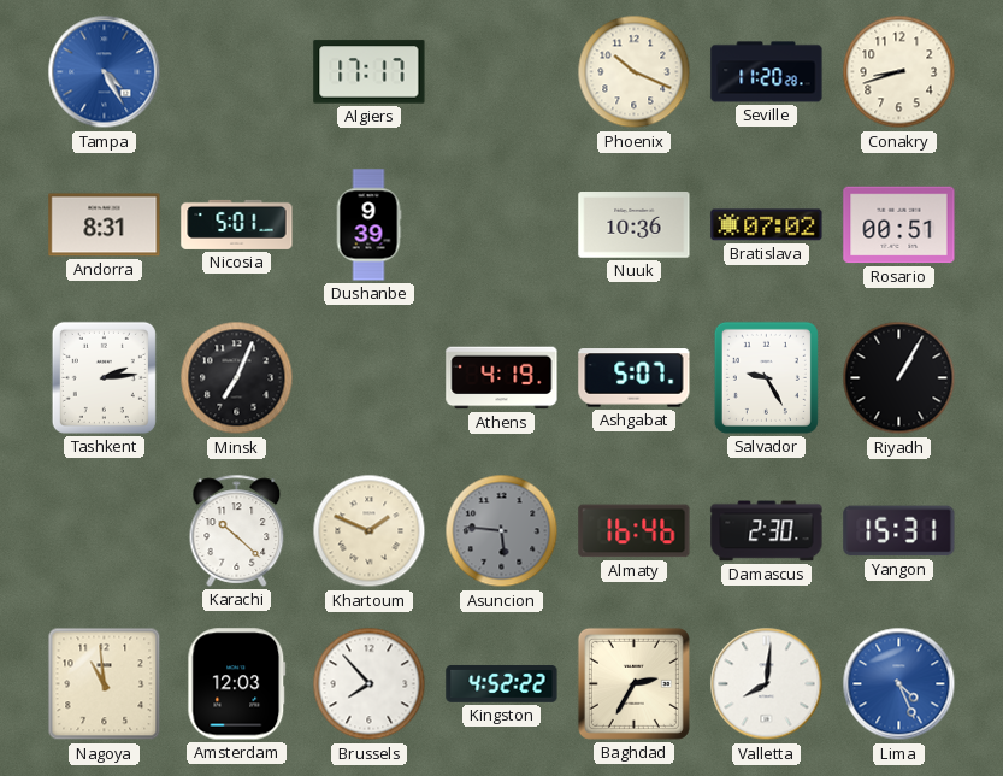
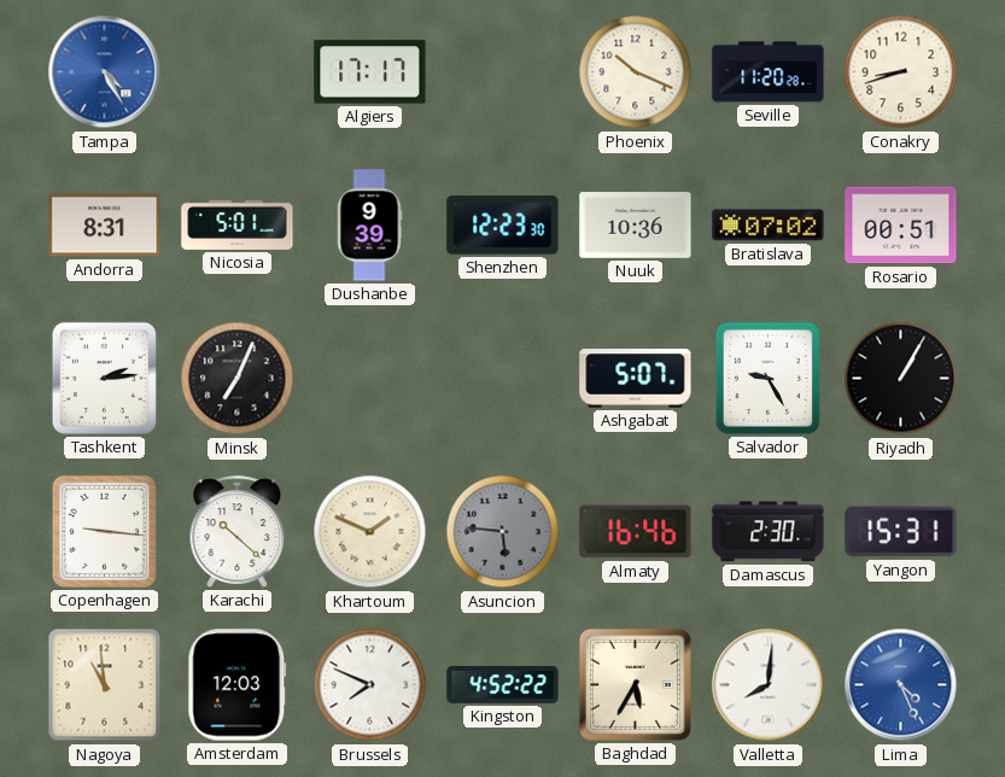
Shenzhen: none -> 12:23
Athens: 4:19 -> none
Copenhagen: none -> 9:16
Brussels: 7:53 -> 7:49
Baghdad: 2:35 -> 5:35
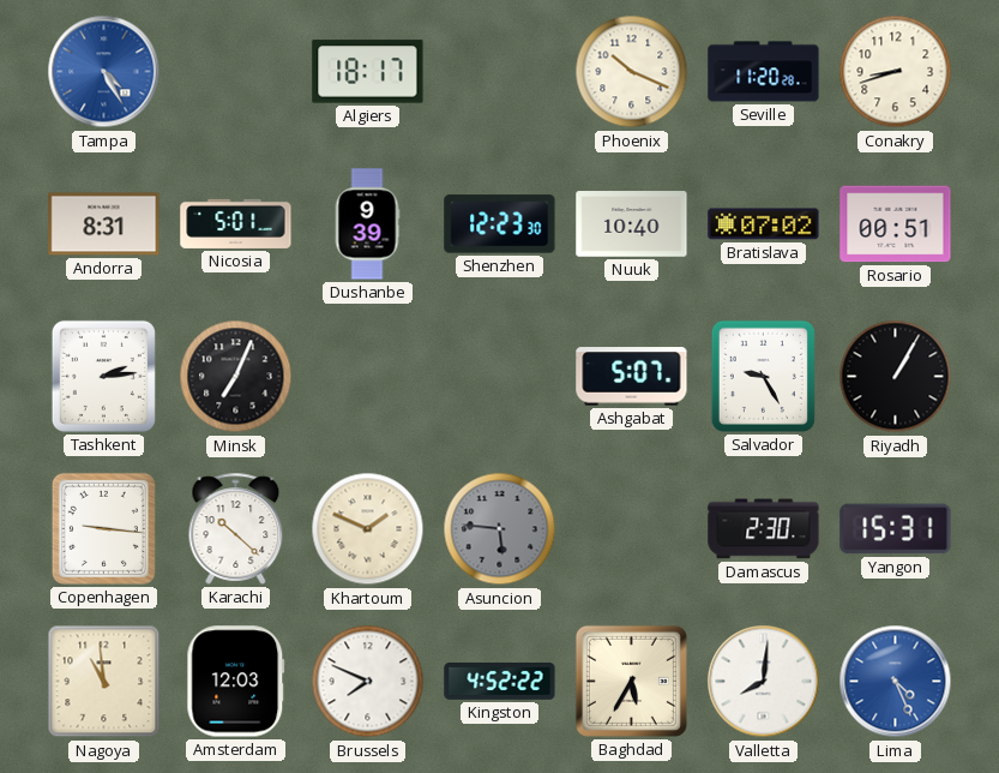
Algiers: 17:17 -> 18:17
Nuuk: 10:36 -> 10:40
Almaty: 16:46 -> none
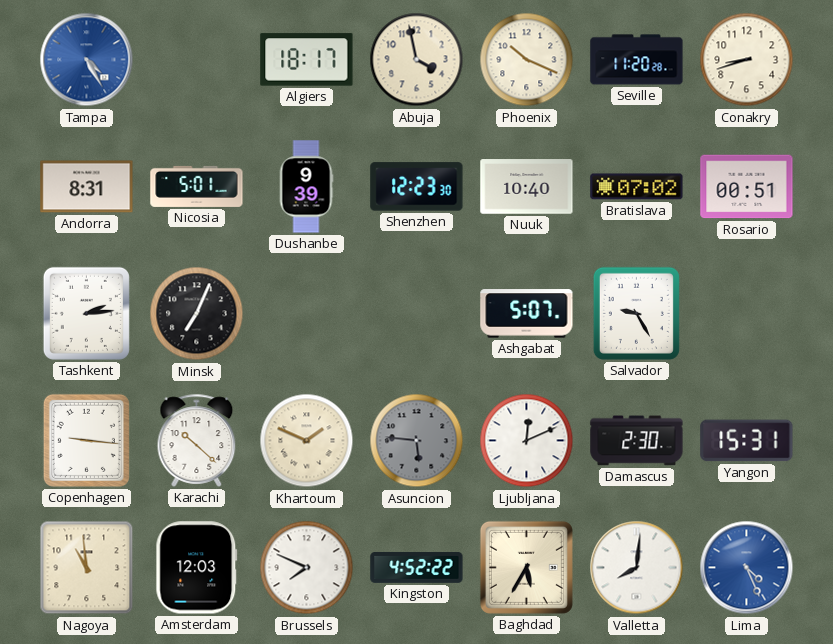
Abuja: none -> 3:58
Riyadh: 1:05 -> none
Ljubljana: none -> 12:11
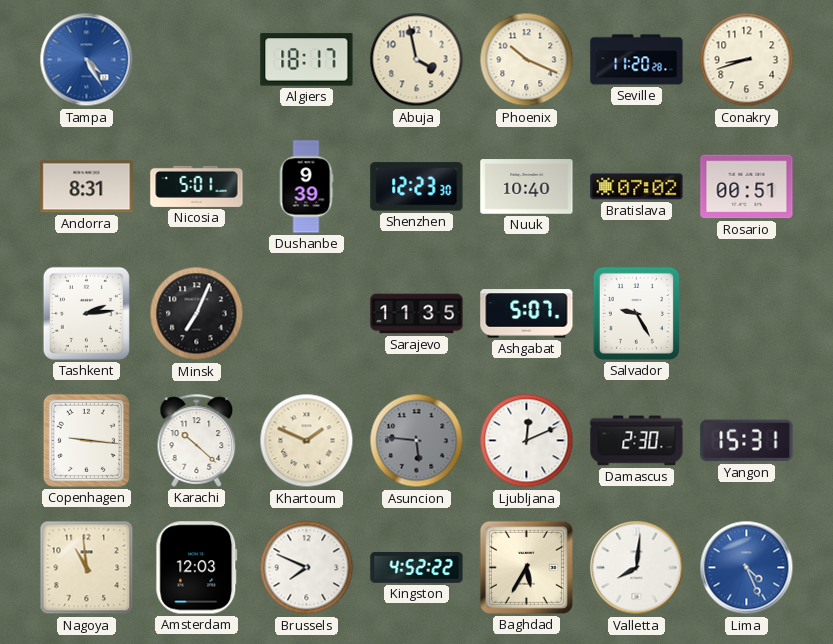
Sarajevo: none -> 11:35
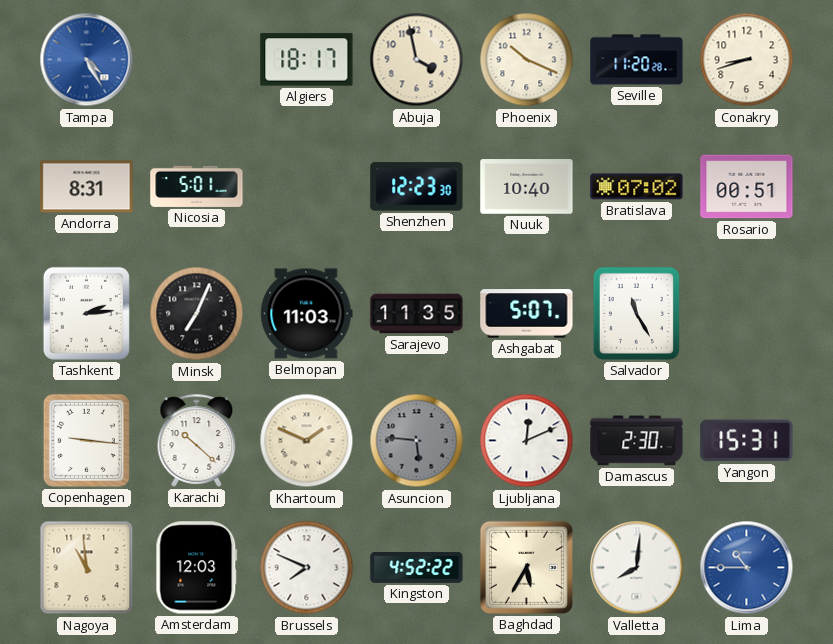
Dushanbe: 9:39 -> none
Belmopan: none -> 11:03
Salvador: 9:25 -> 11:25
Lima: 4:26 -> 10:45
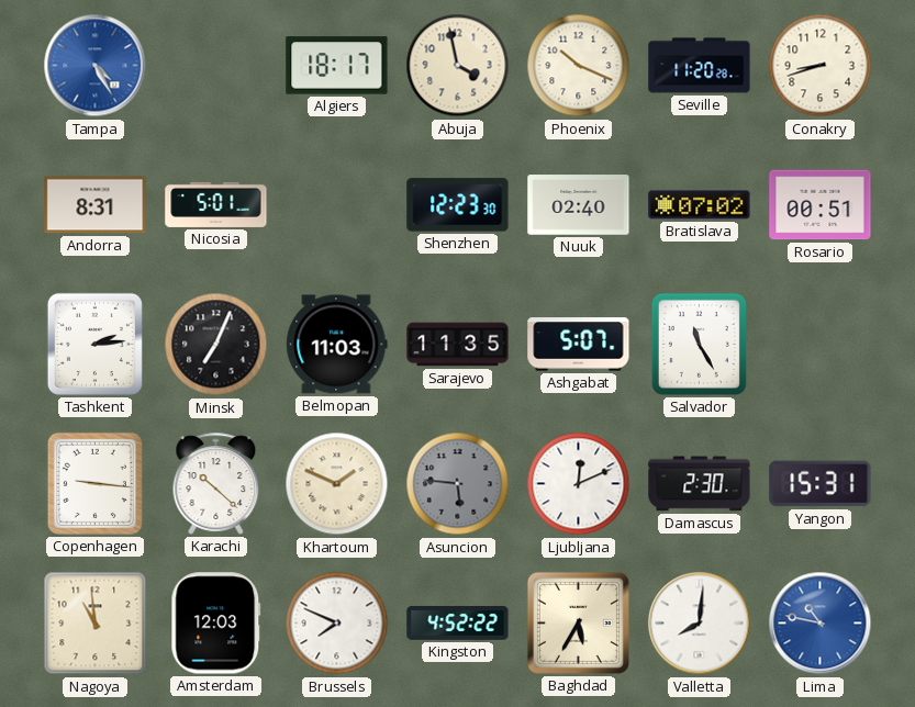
Nuuk: 10:40 -> 02:40
Lima: 10:45 -> 10:47
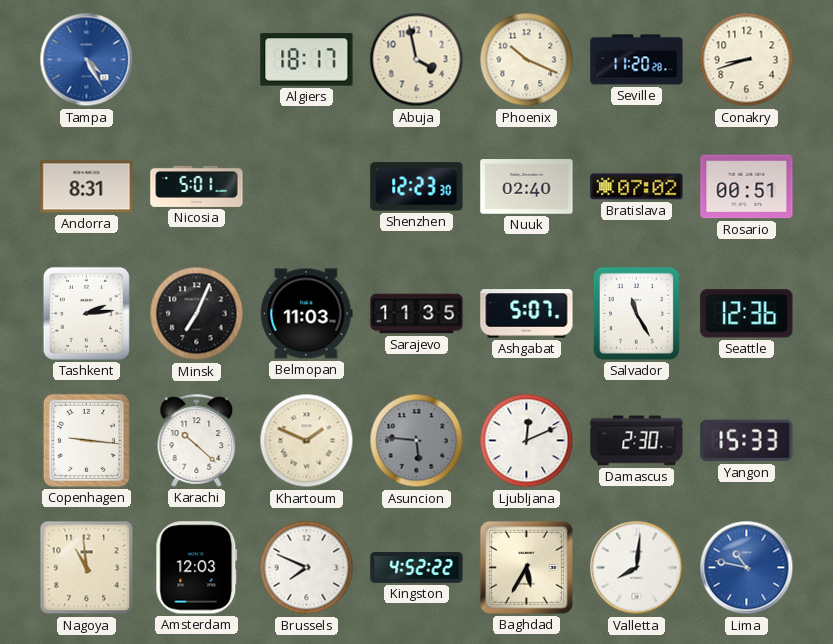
Seattle: none -> 12:36
Yangon: 15:31 -> 15:33
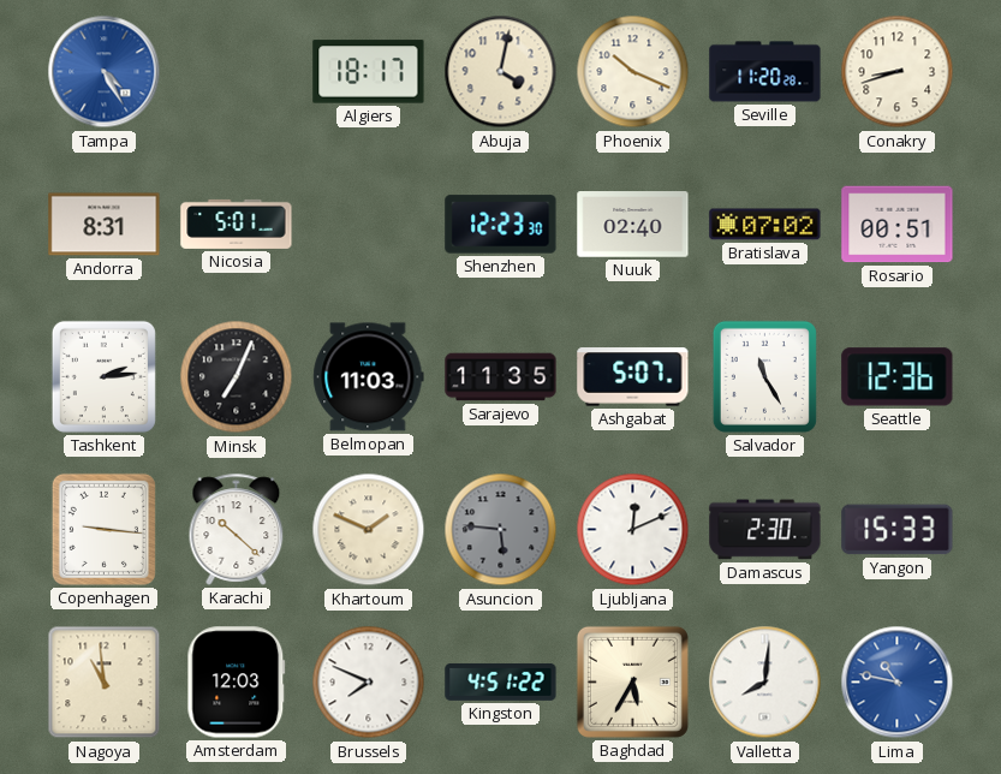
Abuja: 3:58 -> 4:02
Kingston: 4:52 -> 4:51
